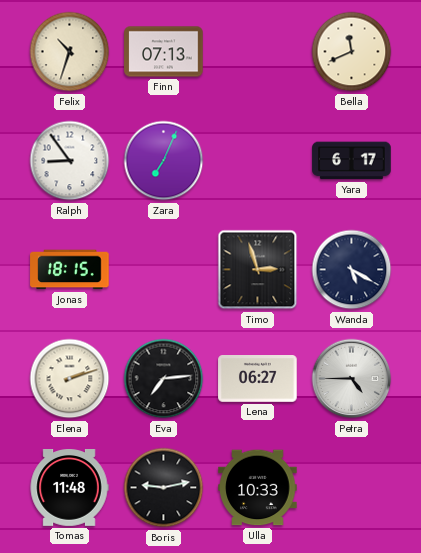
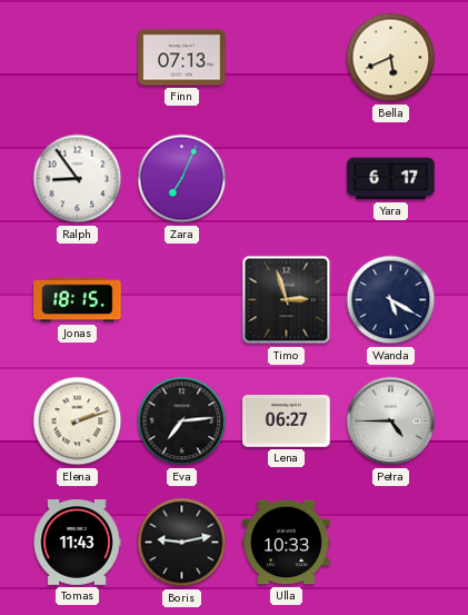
Felix: 10:33 -> none
Bella: 11:41 -> 5:41
Tomas: 11:48 -> 11:43
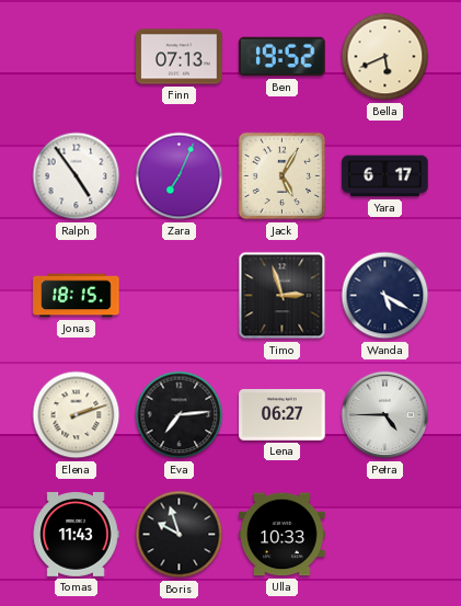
Ben: none -> 19:52
Ralph: 8:54 -> 4:54
Jack: none -> 5:05
Boris: 9:13 -> 9:57
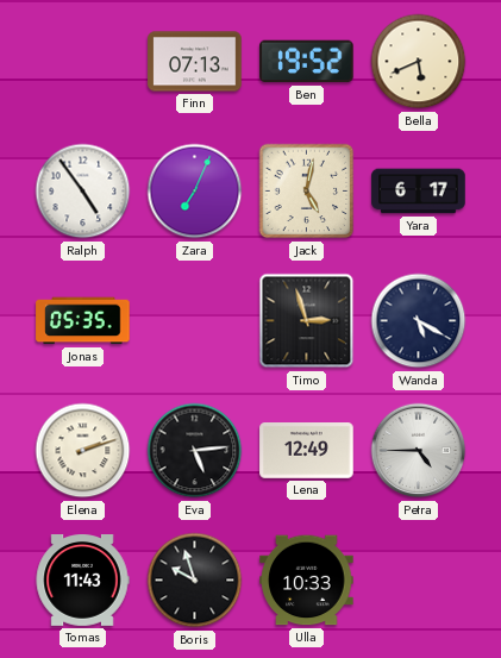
Jack: 5:05 -> 5:02
Jonas: 18:15 -> 05:35
Eva: 7:14 -> 5:14
Lena: 06:27 -> 12:49
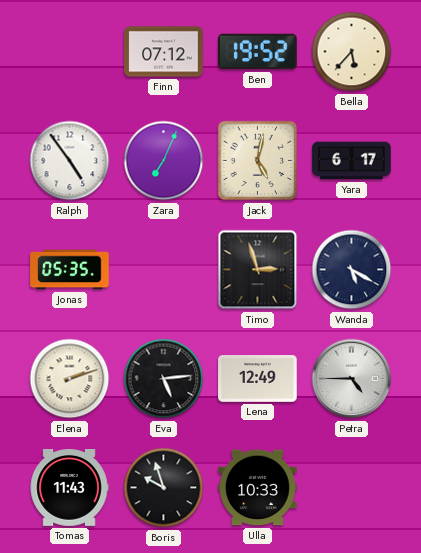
Finn: 07:13 -> 07:12
Bella: 5:41 -> 5:37
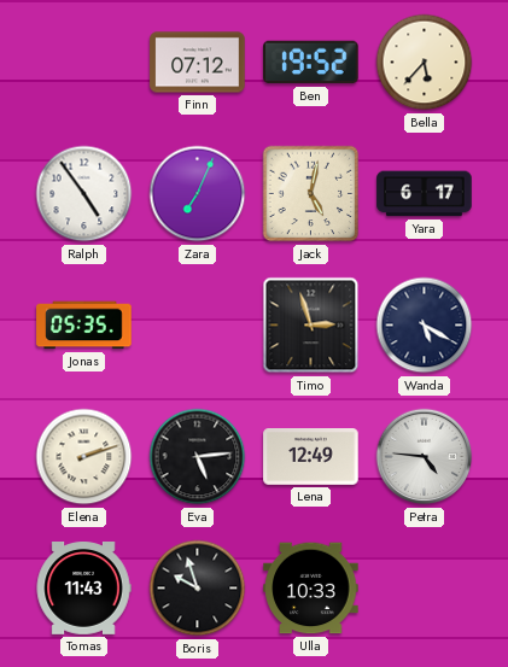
Petra: 4:45 -> 4:46
